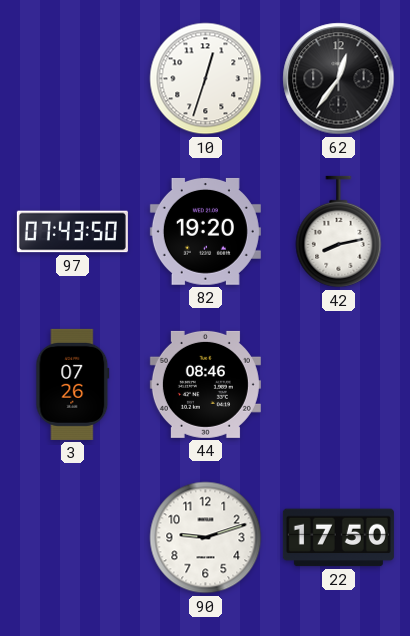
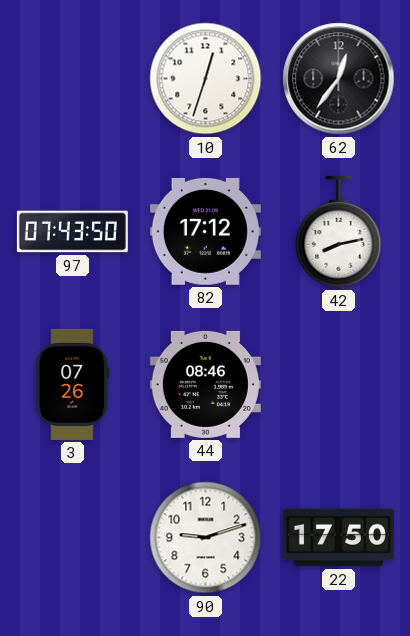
82: 19:20 -> 17:12
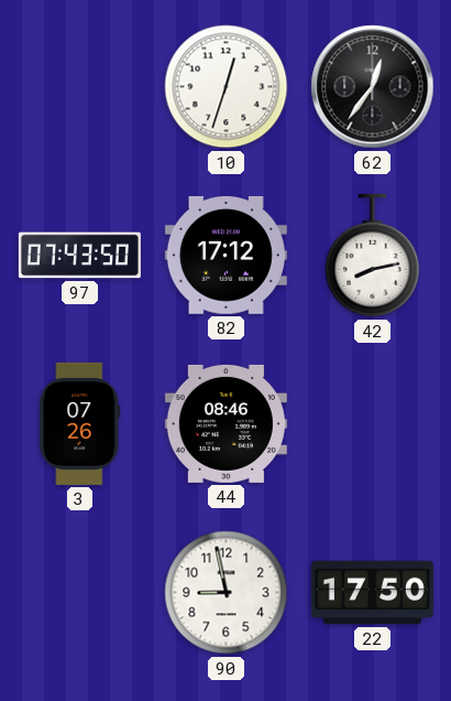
90: 9:12 -> 8:58
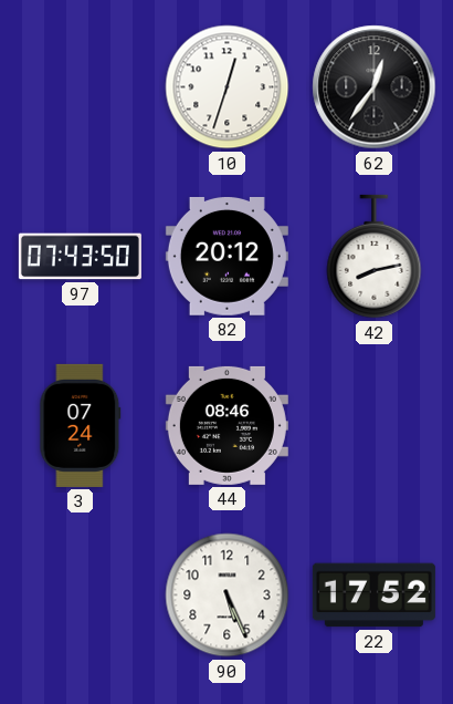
82: 17:12 -> 20:12
3: 07:26 -> 07:24
90: 8:58 -> 5:26
22: 17:50 -> 17:52
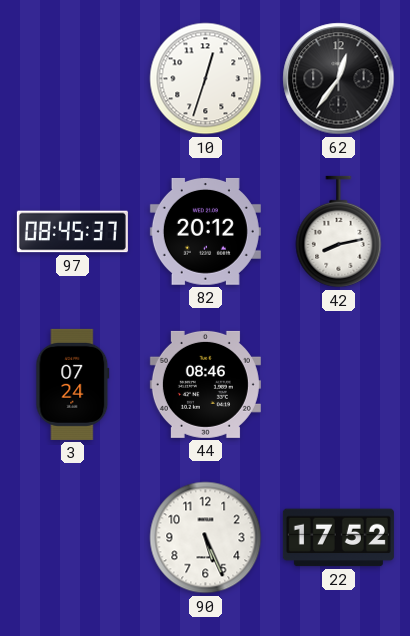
97: 07:43 -> 08:45
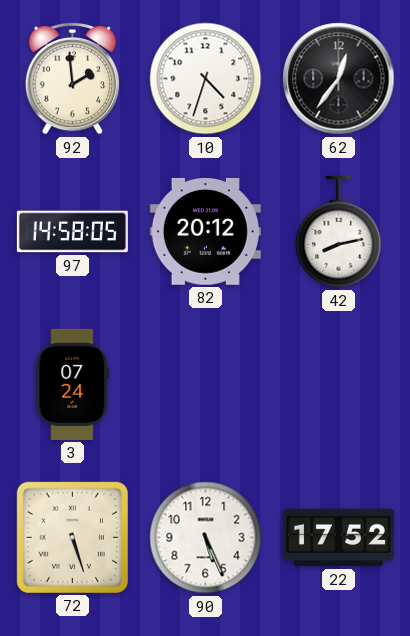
92: none -> 1:59
10: 12:33 -> 4:33
97: 08:45 -> 14:58
44: 08:46 -> none
72: none -> 5:27
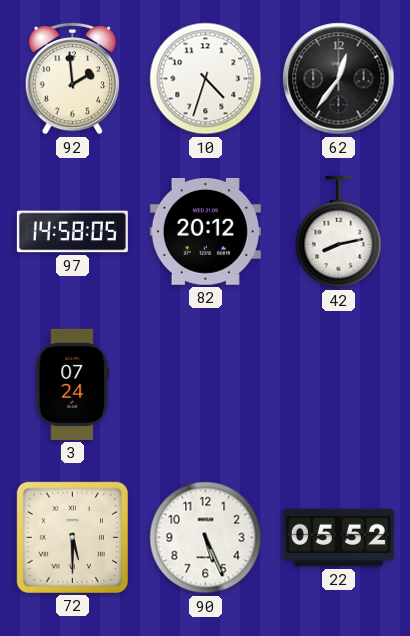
72: 5:27 -> 5:30
22: 17:52 -> 05:52
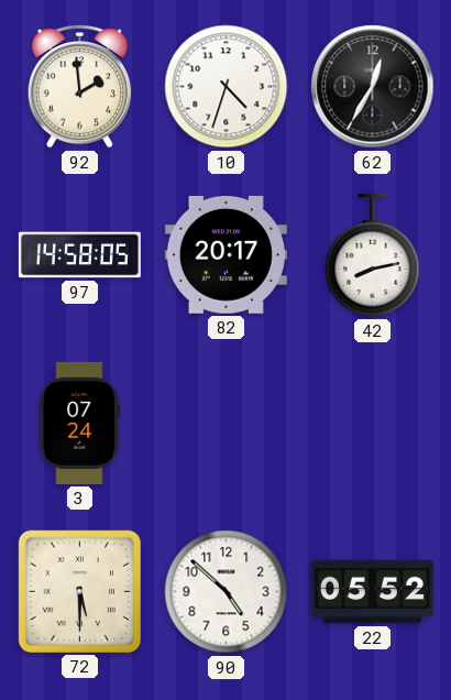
62: 12:36 -> 12:35
82: 20:12 -> 20:17
90: 5:26 -> 4:52
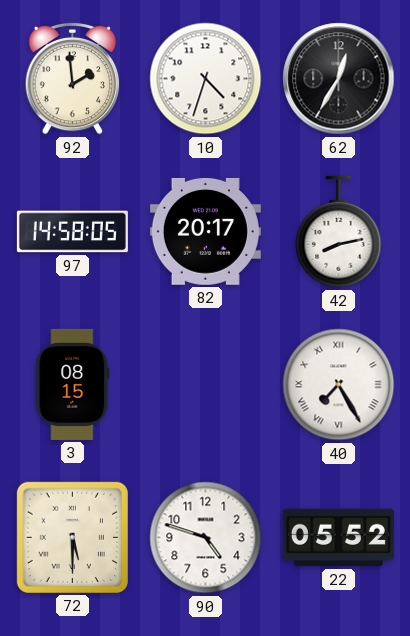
3: 07:24 -> 08:15
40: none -> 7:25
90: 4:52 -> 4:48
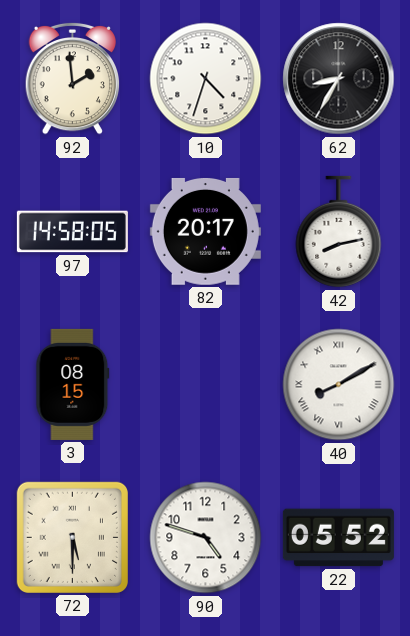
62: 12:35 -> 8:35
40: 7:25 -> 8:10
